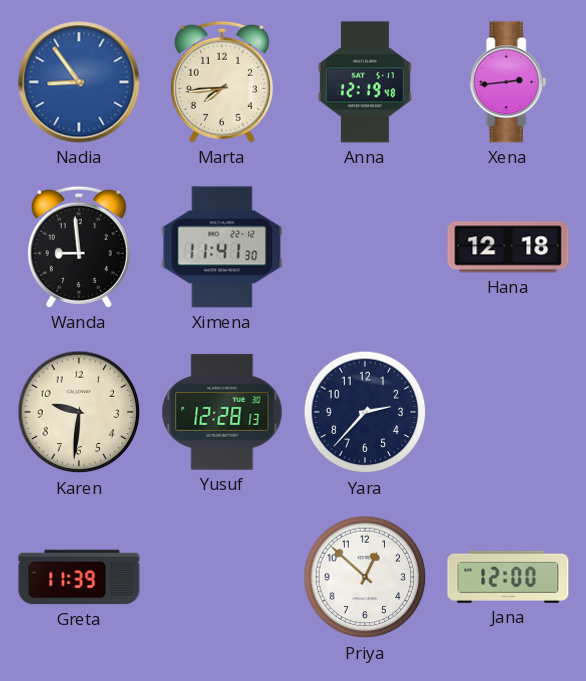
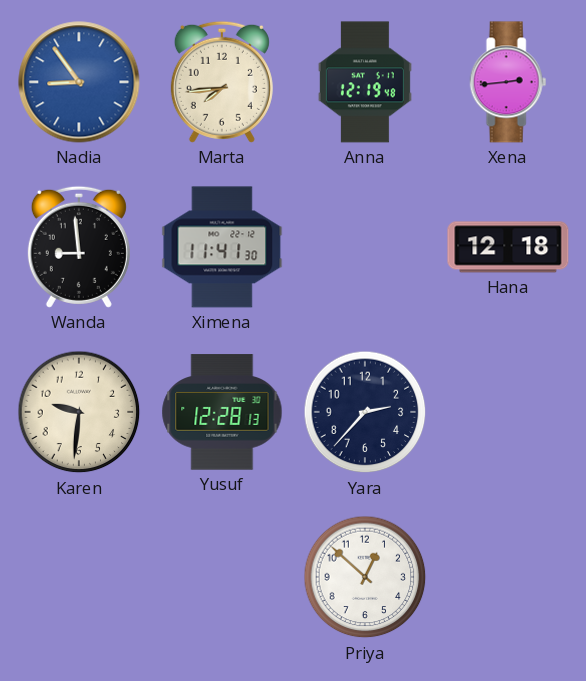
Greta: 11:39 -> none
Jana: 12:00 -> none
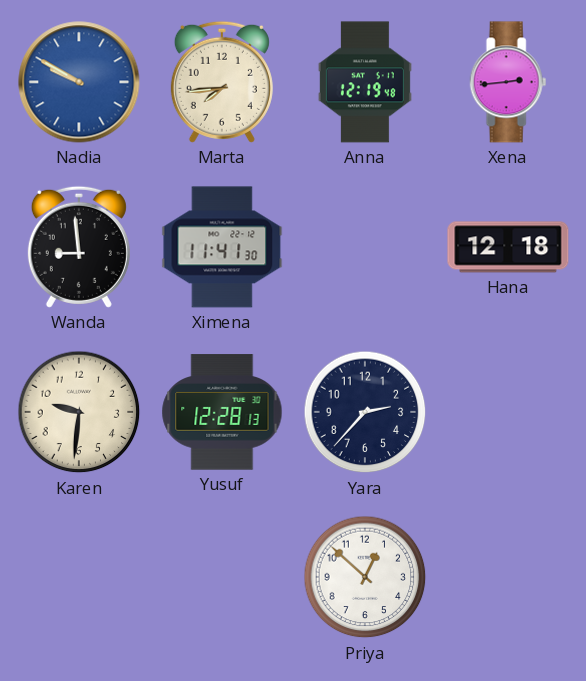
Nadia: 8:54 -> 9:50
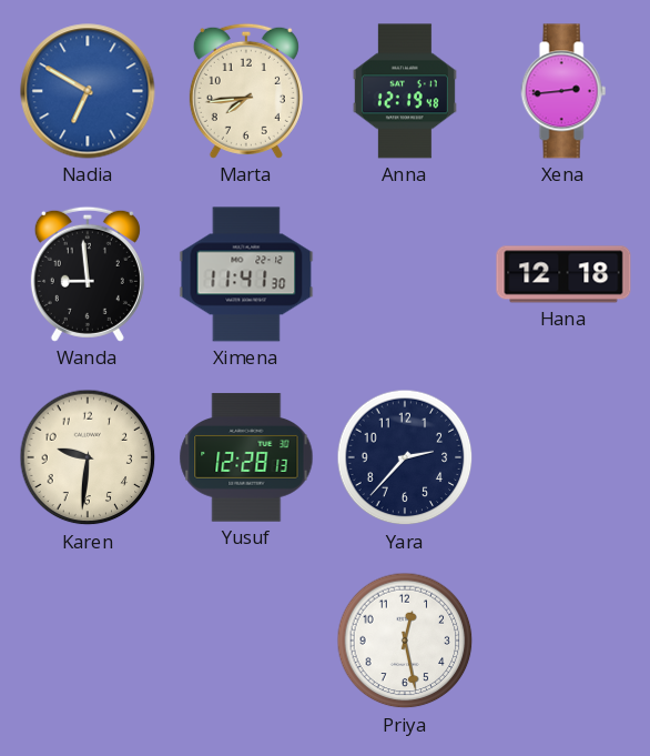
Nadia: 9:50 -> 6:50
Priya: 12:52 -> 12:28
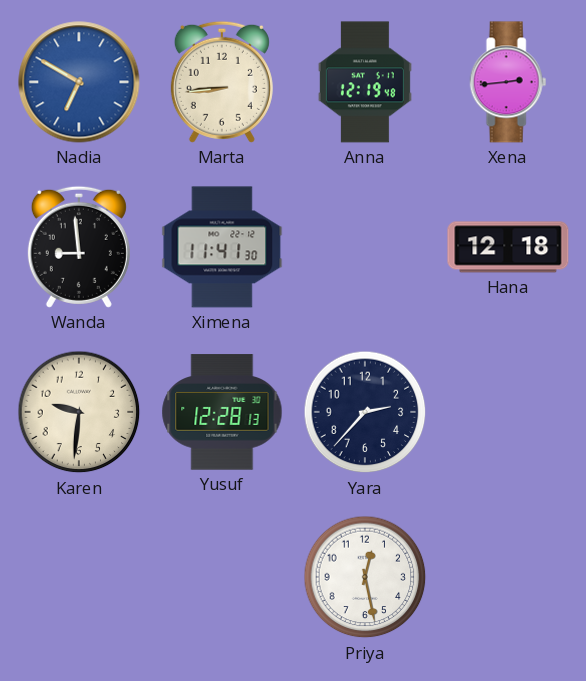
Marta: 7:44 -> 8:44
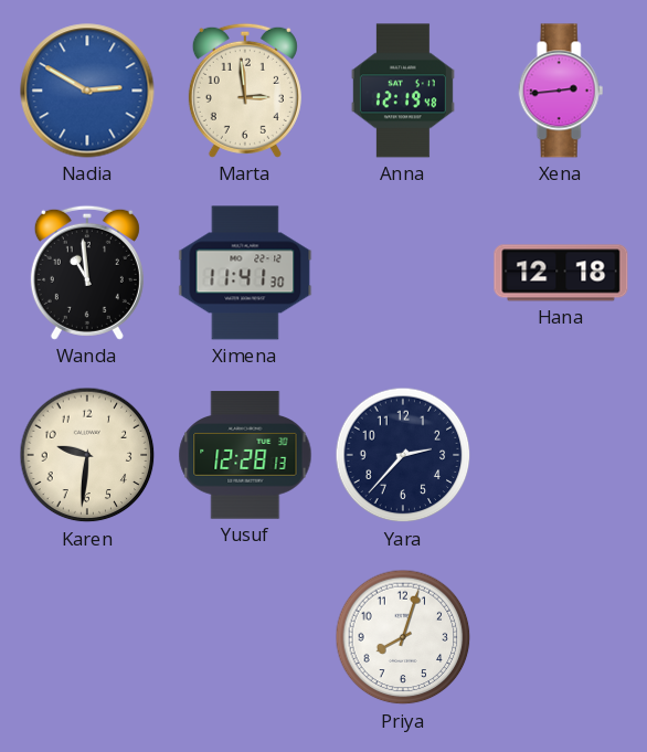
Nadia: 6:50 -> 2:50
Marta: 8:44 -> 2:59
Wanda: 8:59 -> 10:59
Priya: 12:28 -> 8:03
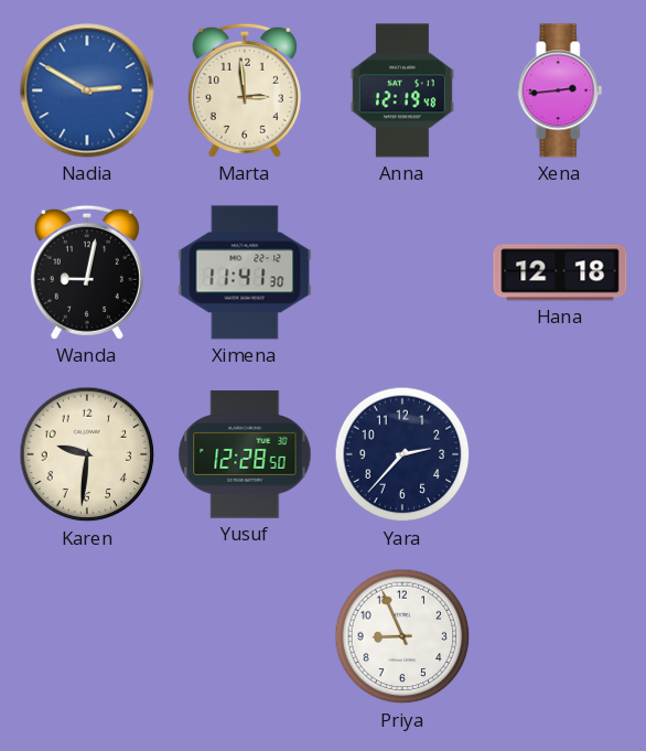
Wanda: 10:59 -> 9:02
Yusuf: 12:28:13 -> 12:28:50
Priya: 8:03 -> 8:56
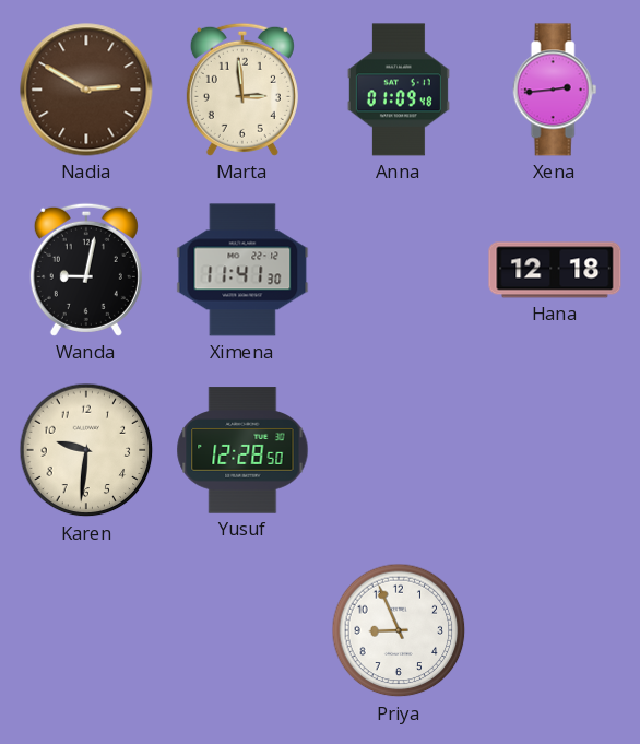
Nadia dial: blue -> brown
Anna: 12:19 -> 01:09
Yara: 2:37 -> none
